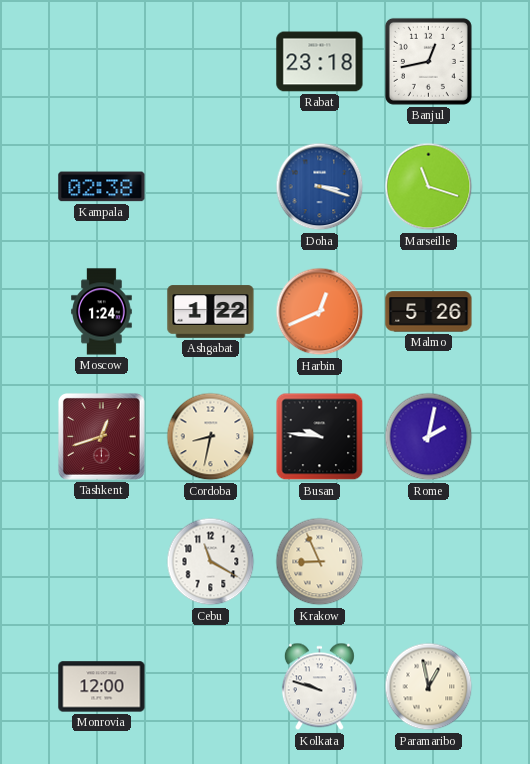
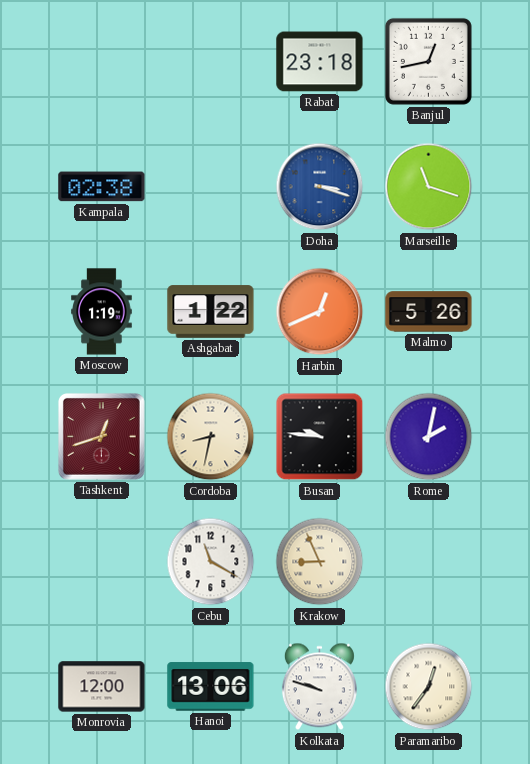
Moscow: 1:24 -> 1:19
Hanoi: none -> 13:06
Paramaribo: 12:58 -> 12:36
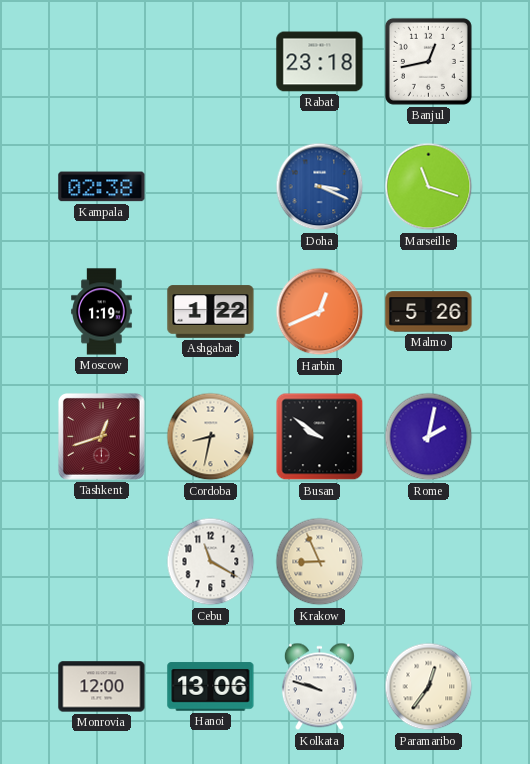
Doha: 3:18 -> 3:19
Busan: 9:46 -> 9:51
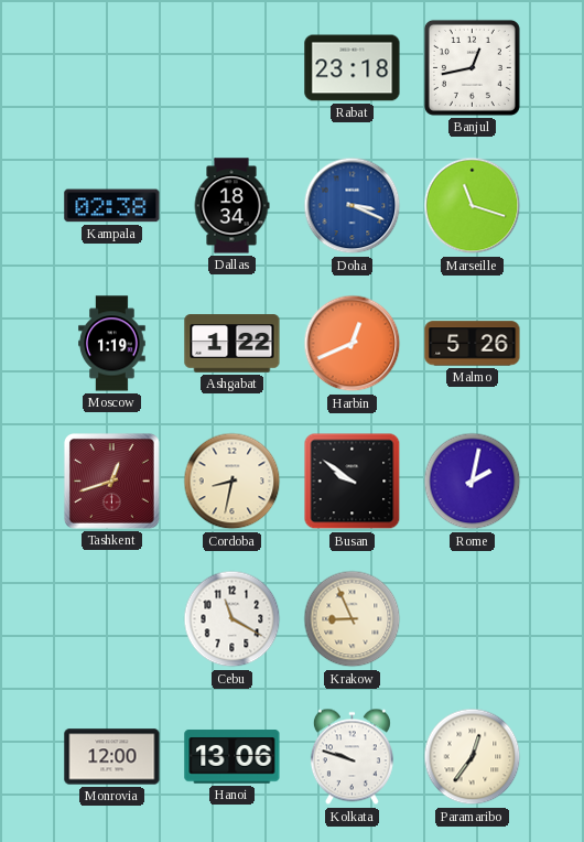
Dallas: none -> 18:34
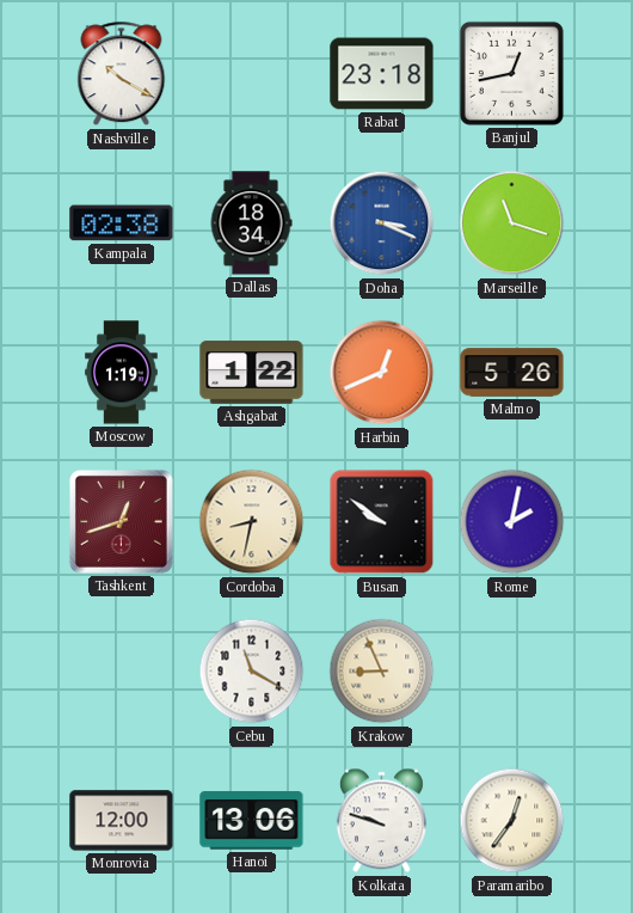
Nashville: none -> 10:20
